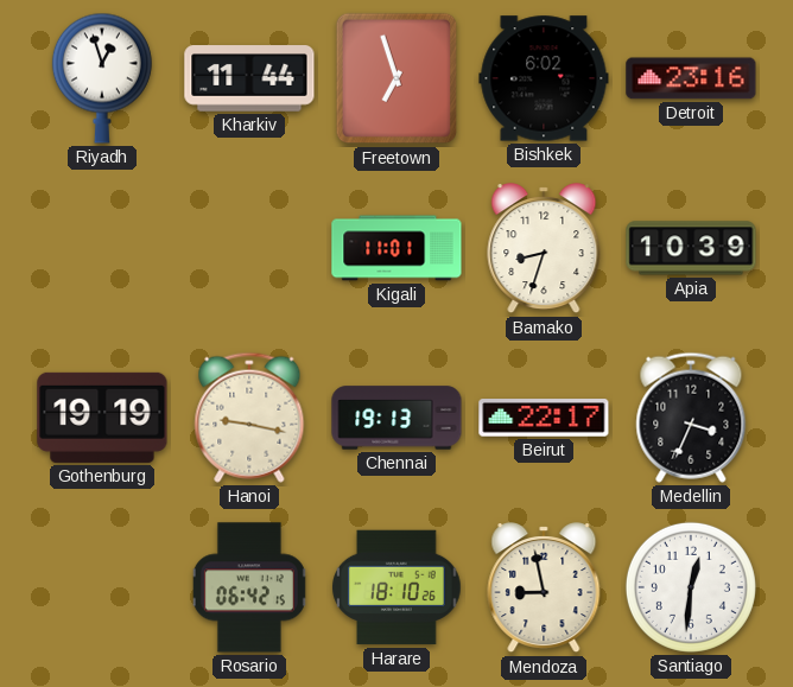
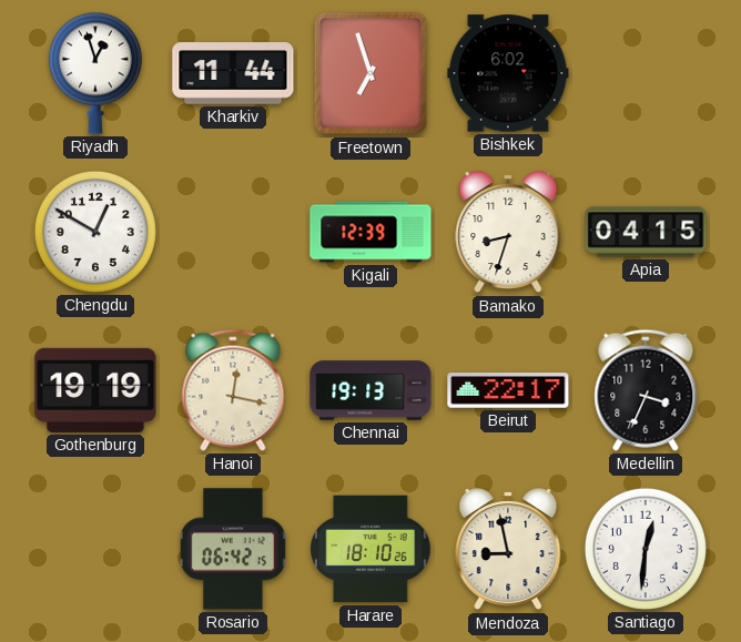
Detroit: 23:16 -> none
Chengdu: none -> 12:50
Kigali: 11:01 -> 12:39
Apia: 10:39 -> 04:15
Hanoi: 9:17 -> 12:17
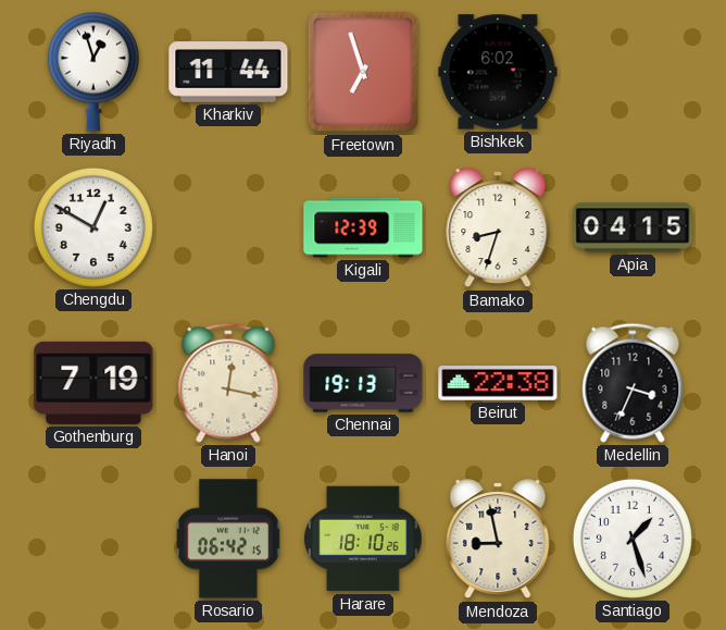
Gothenburg: 19:19 -> 7:19
Beirut: 22:17 -> 22:38
Santiago: 12:31 -> 1:27
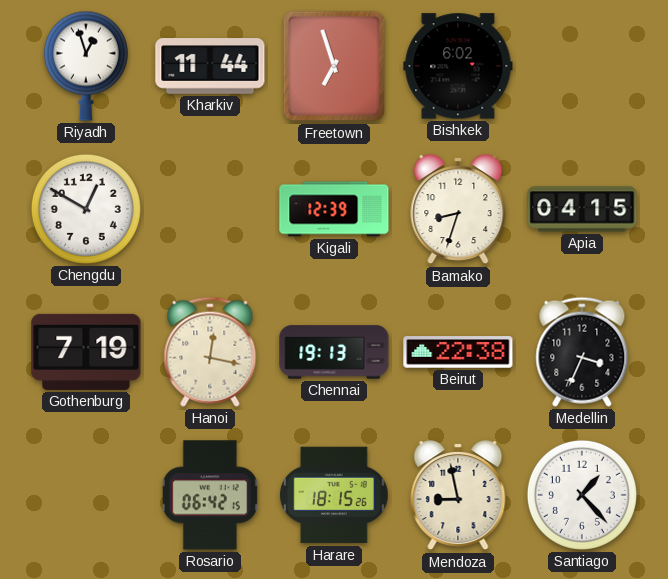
Harare: 18:10 -> 18:15
Santiago: 1:27 -> 1:23
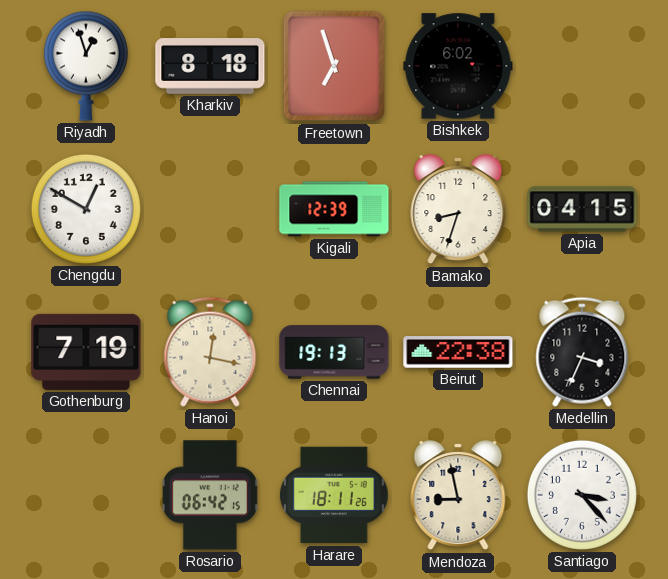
Kharkiv: 11:44 -> 8:18
Harare: 18:15 -> 18:11
Santiago: 1:23 -> 3:23
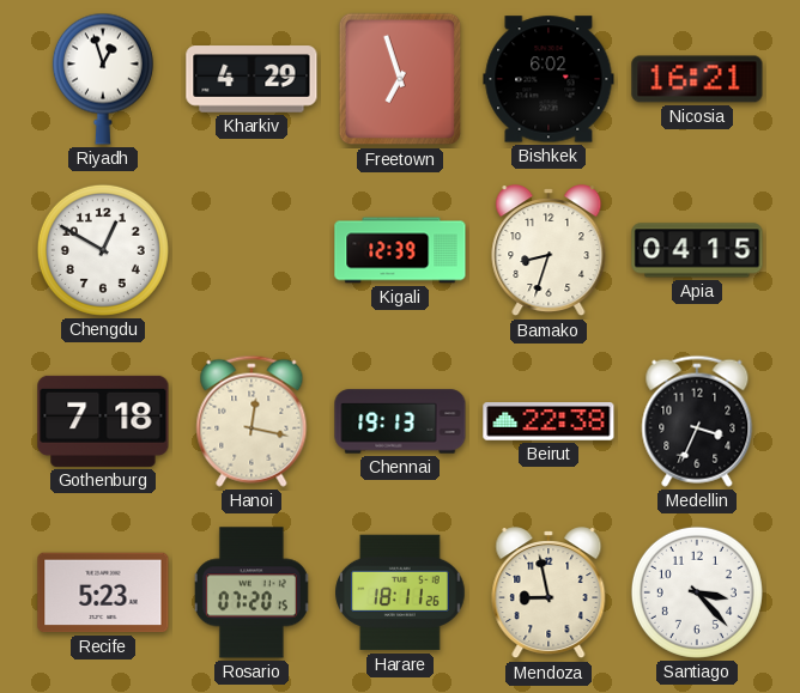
Kharkiv: 8:18 -> 4:29
Nicosia: none -> 16:21
Gothenburg: 7:19 -> 7:18
Recife: none -> 5:23
Rosario: 06:42 -> 07:20
